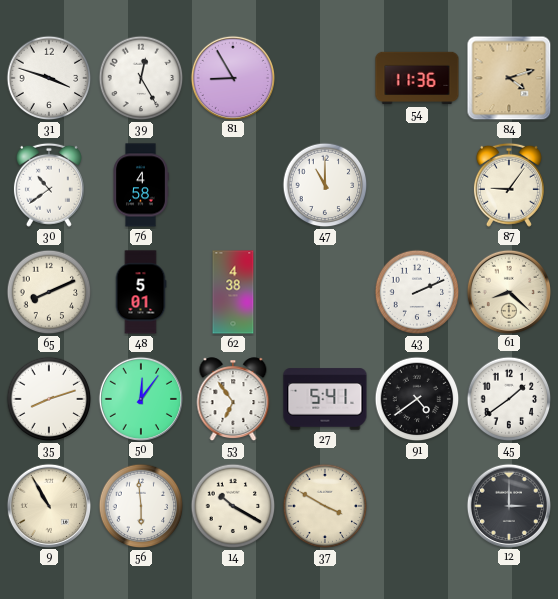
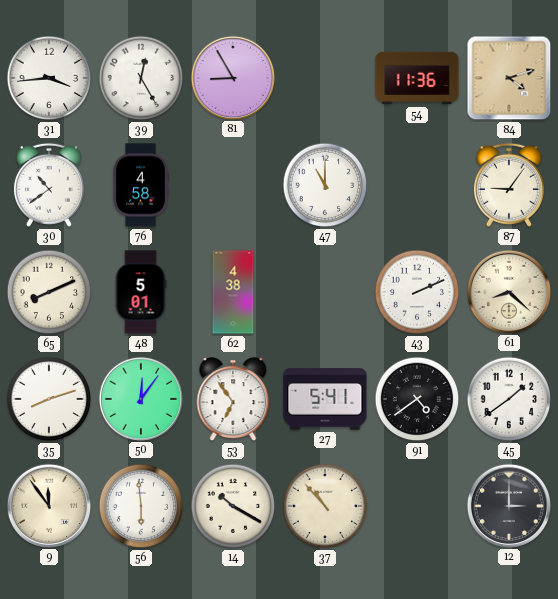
31: 3:48 -> 3:44
9: 10:55 -> 11:54
37: 3:50 -> 10:53
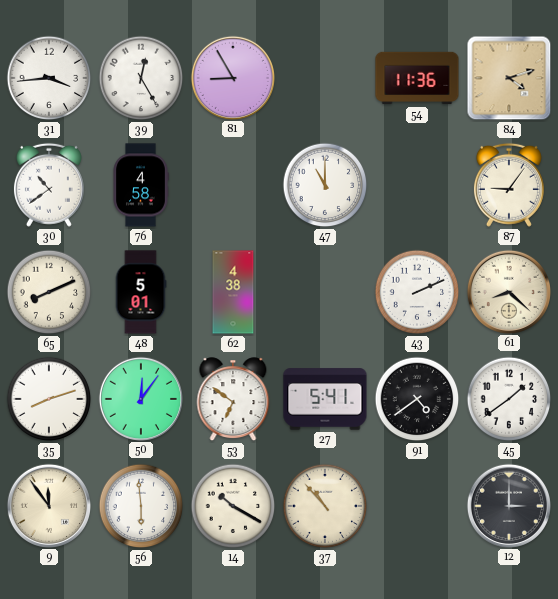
53: 6:54 -> 6:51
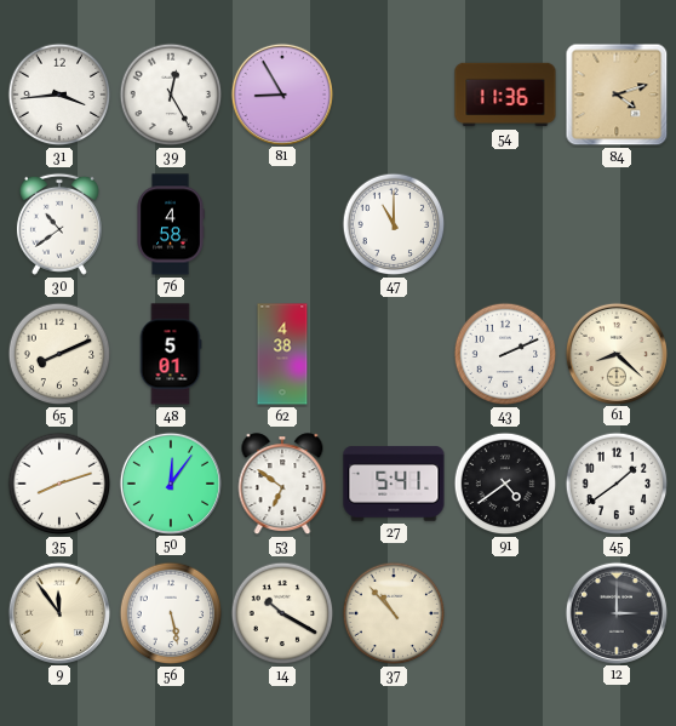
87: 9:06 -> none
56: 5:59 -> 5:28
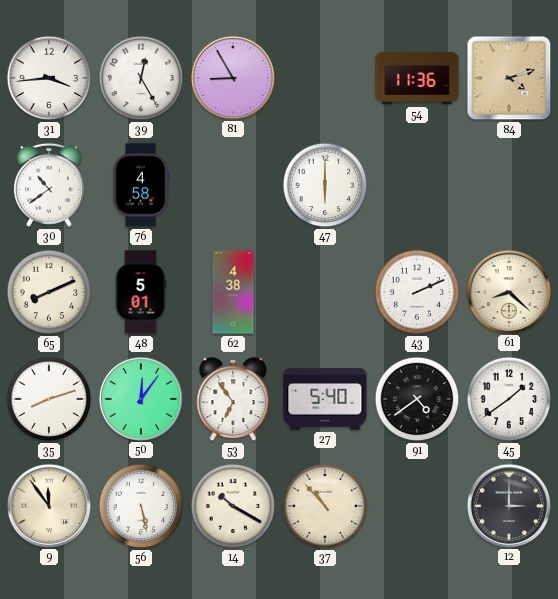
47: 11:00 -> 6:00
53: 6:51 -> 6:54
27: 5:41 -> 5:40
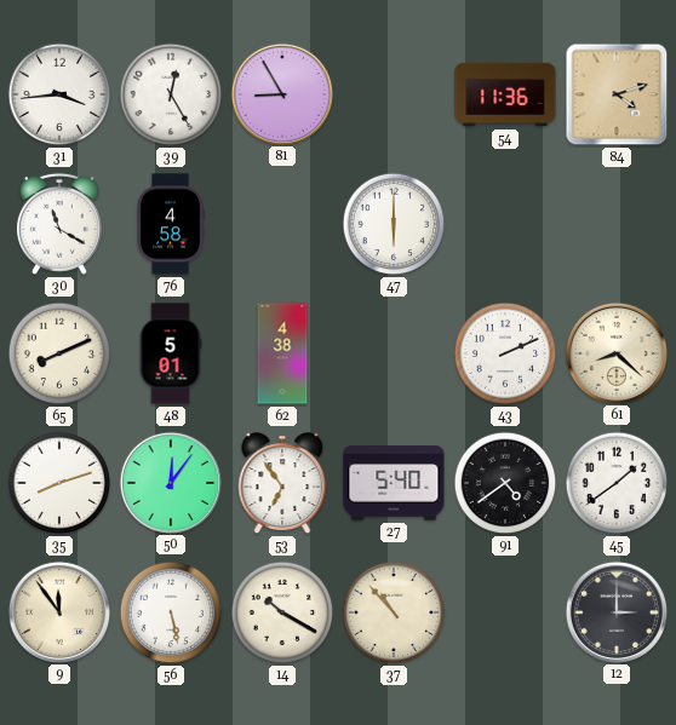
30: 10:39 -> 11:20
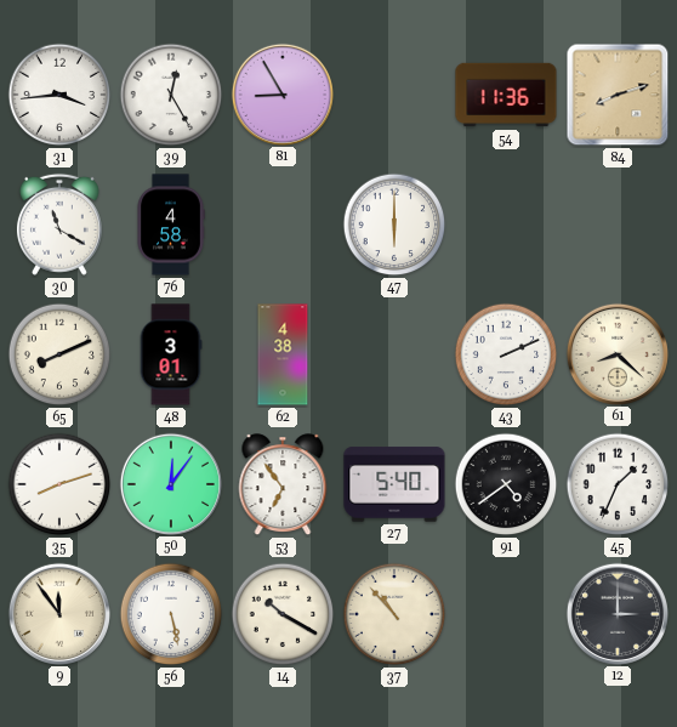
84: 4:12 -> 8:12
48: 5:01 -> 3:01
45: 1:39 -> 1:34
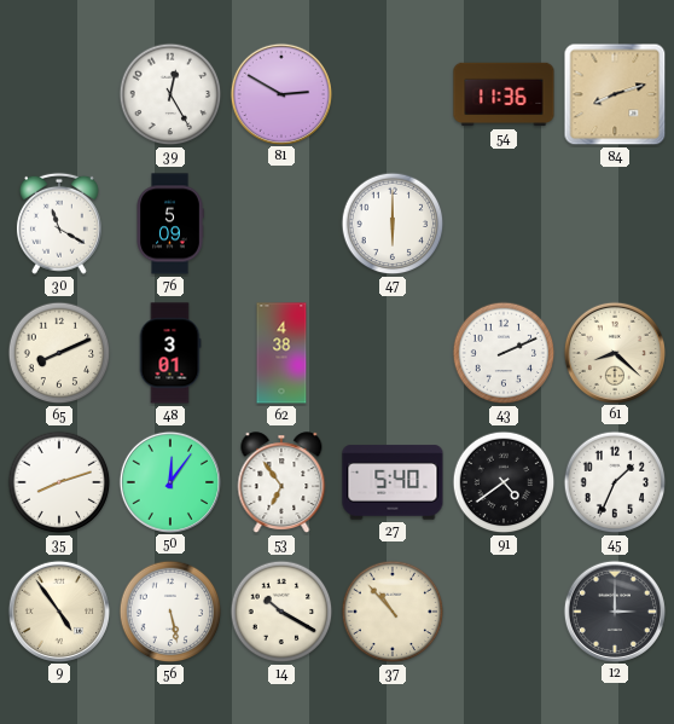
31: 3:44 -> none
81: 8:55 -> 2:50
76: 4:58 -> 5:09
9: 11:54 -> 4:54
